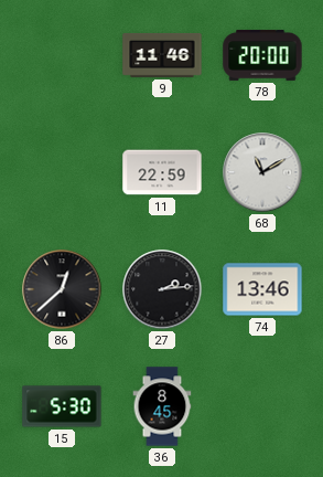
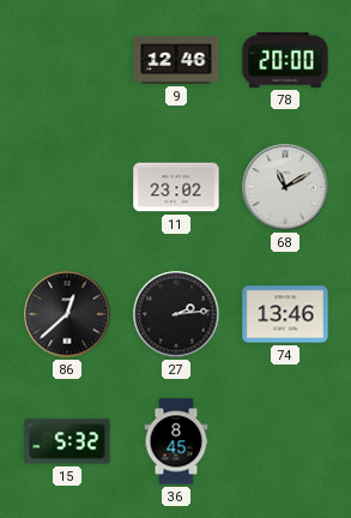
9: 11:46 -> 12:46
11: 22:59 -> 23:02
15: 5:30 -> 5:32
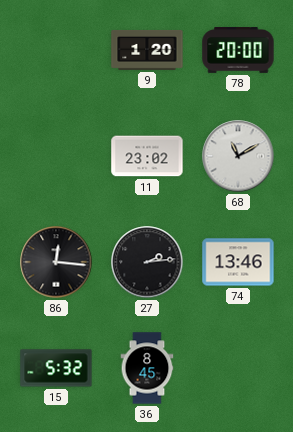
9: 12:46 -> 1:20
86: 12:38 -> 12:16
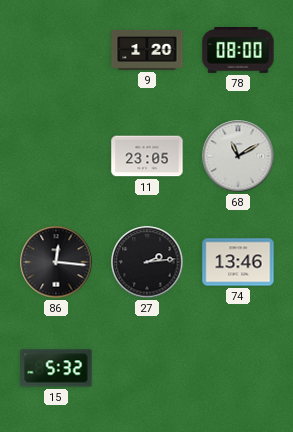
78: 20:00 -> 08:00
11: 23:02 -> 23:05
36: 8:45 -> none
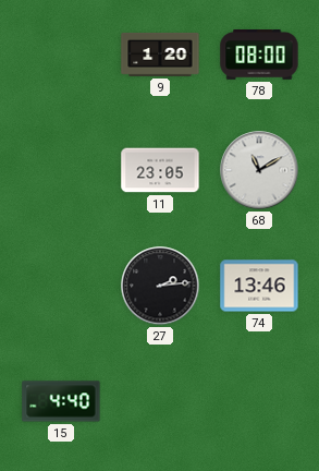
86: 12:16 -> none
15: 5:32 -> 4:40
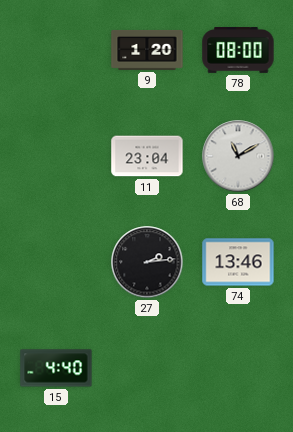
11: 23:05 -> 23:04
